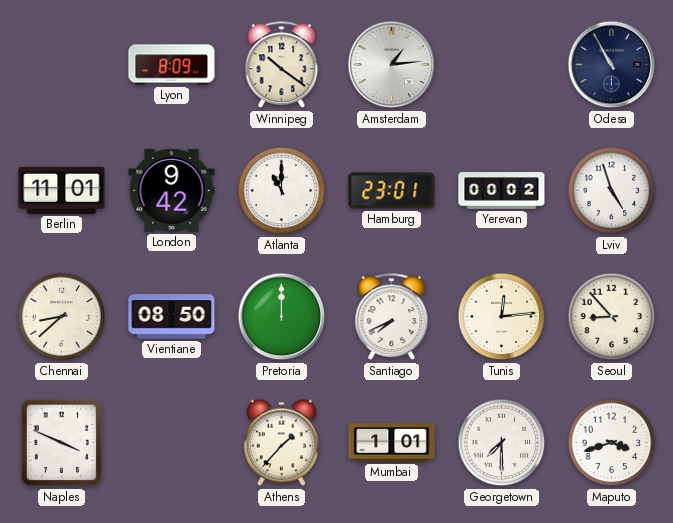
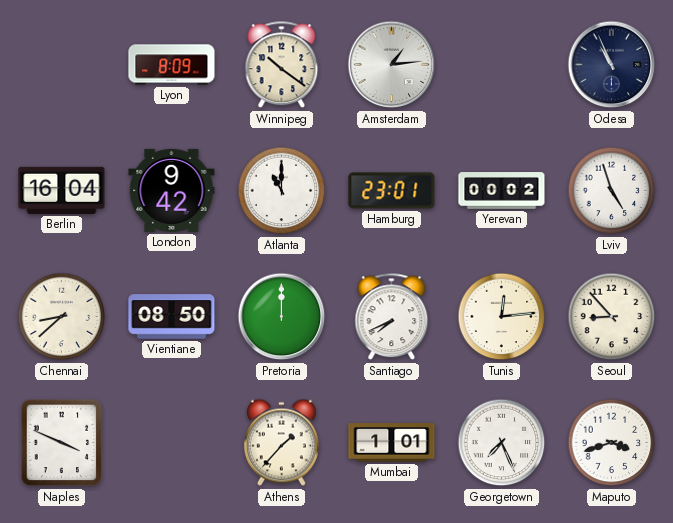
Odesa: 10:55 -> 10:56
Berlin: 11:01 -> 16:04
Georgetown: 7:30 -> 7:26
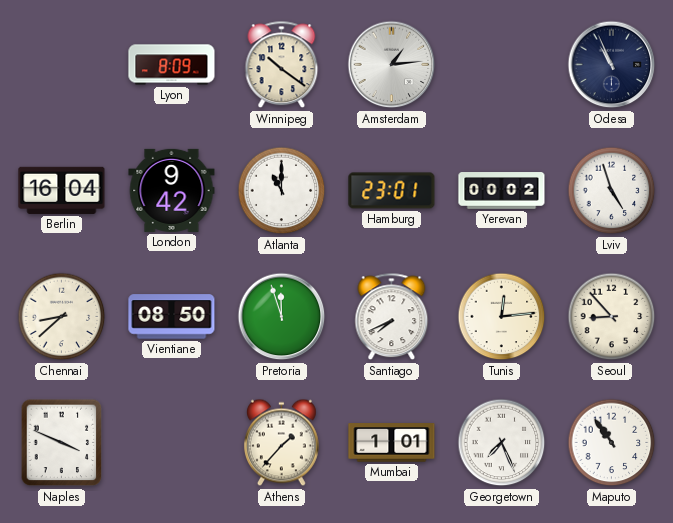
Pretoria: 12:00 -> 11:57
Maputo: 3:42 -> 10:54
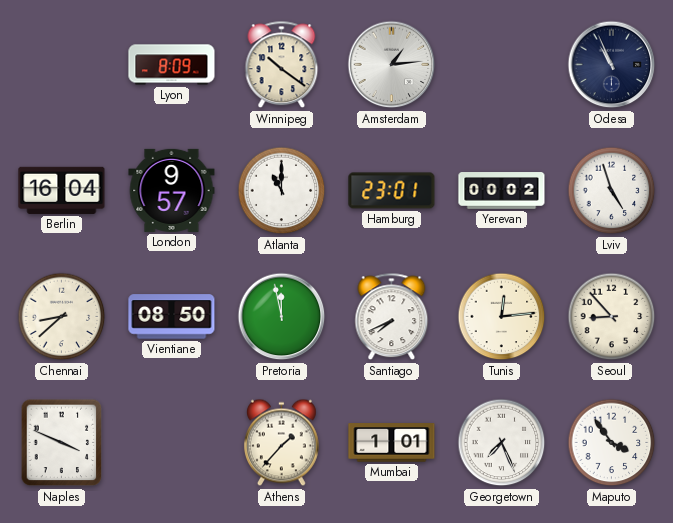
London: 9:42 -> 9:57
Pretoria: 11:57 -> 11:58
Maputo: 10:54 -> 3:54
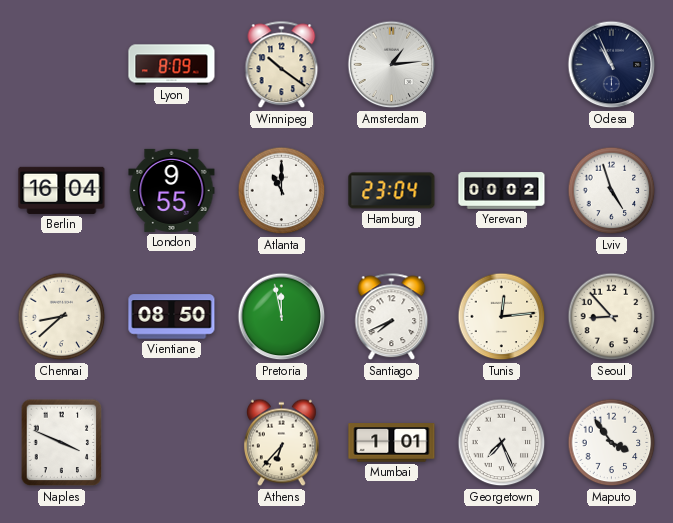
London: 9:57 -> 9:55
Hamburg: 23:01 -> 23:04
Athens: 1:37 -> 6:37
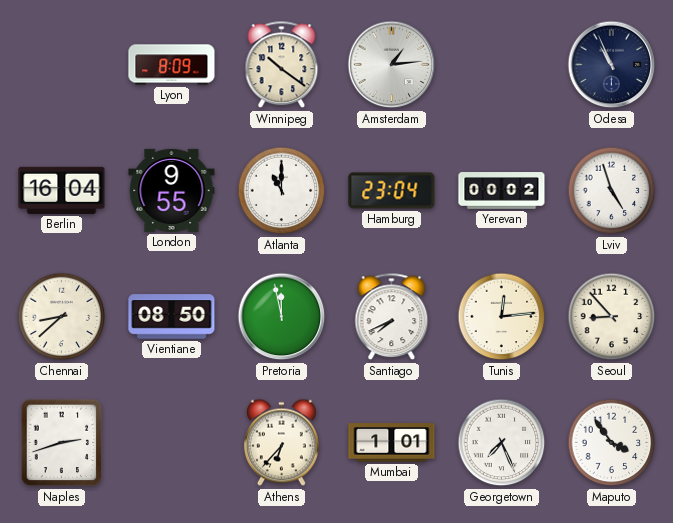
Naples: 3:49 -> 2:42
